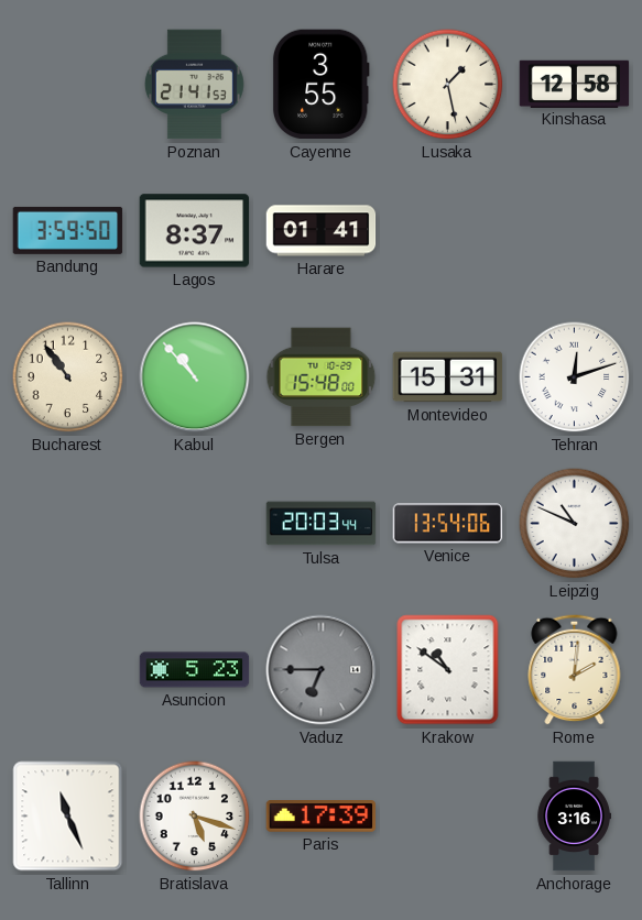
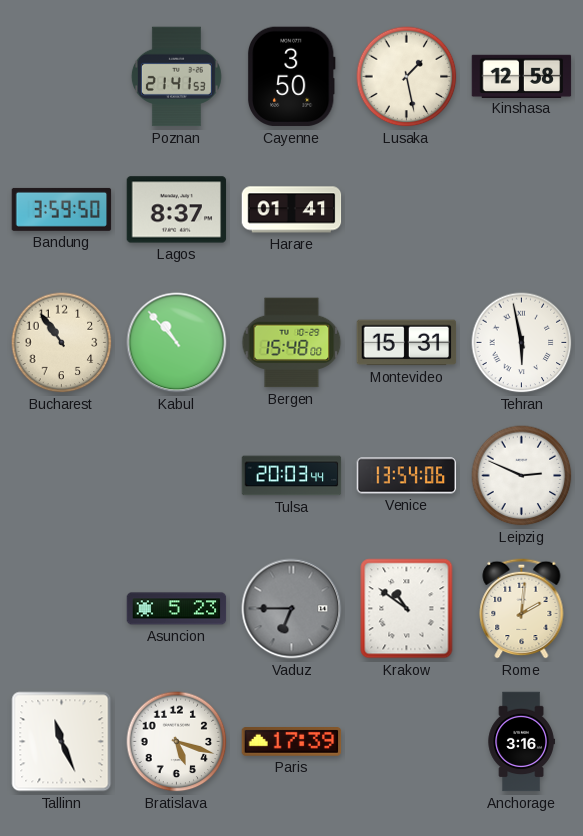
Cayenne: 3:55 -> 3:50
Tehran: 12:12 -> 5:58
Leipzig: 10:49 -> 2:49
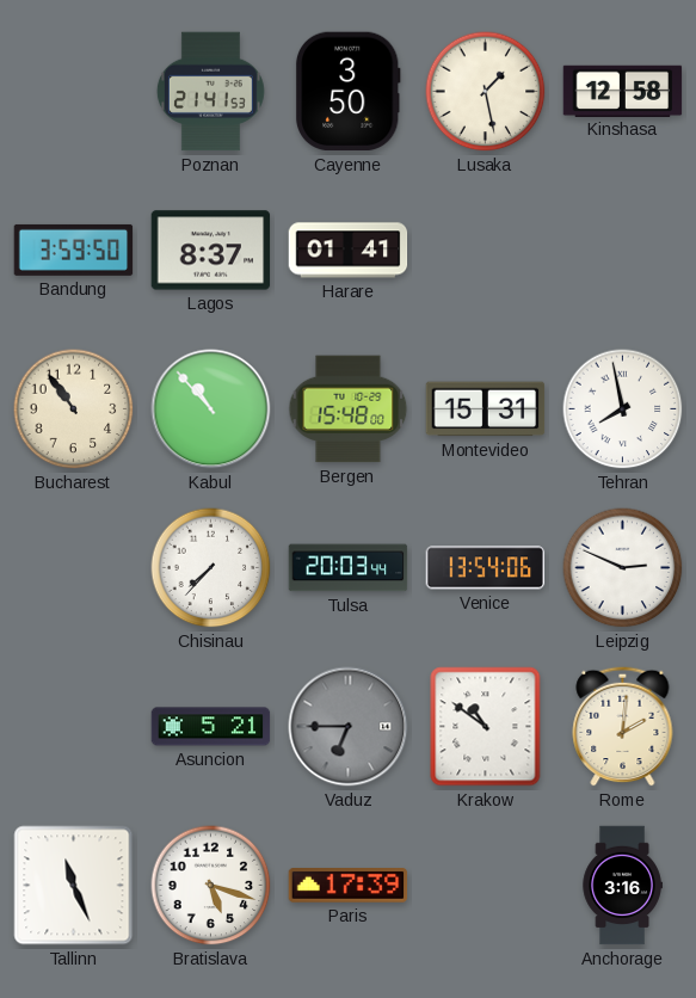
Tehran: 5:58 -> 7:58
Chisinau: none -> 7:37
Asuncion: 5:23 -> 5:21
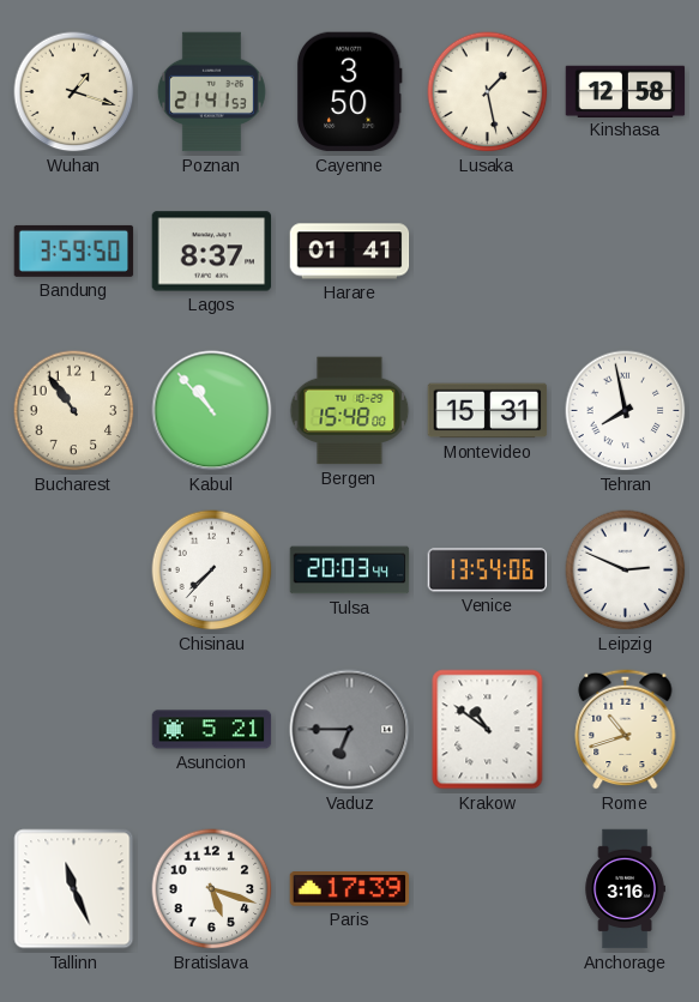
Wuhan: none -> 1:18
Rome: 2:01 -> 10:42
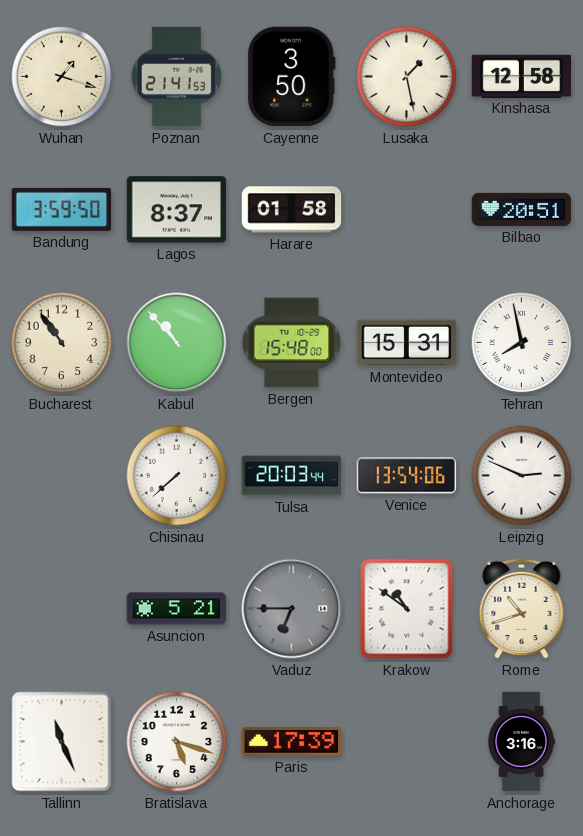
Harare: 01:41 -> 01:58
Bilbao: none -> 20:51
Chisinau: 7:37 -> 7:38
